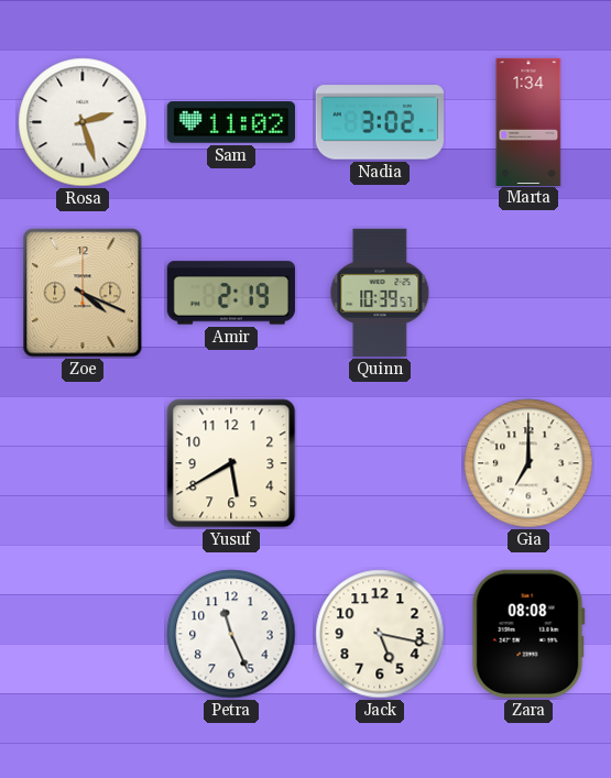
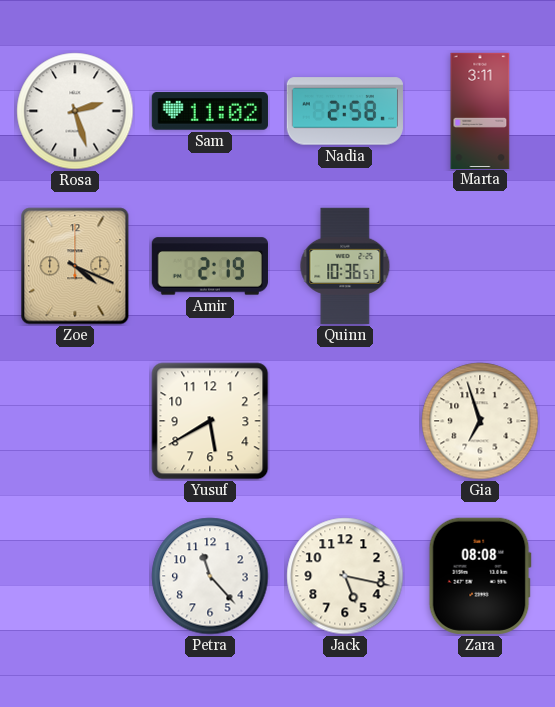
Nadia: 3:02 -> 2:58
Marta: 1:34 -> 3:11
Quinn: 10:39 -> 10:36
Gia: 7:00 -> 6:57
Petra: 11:26 -> 11:23
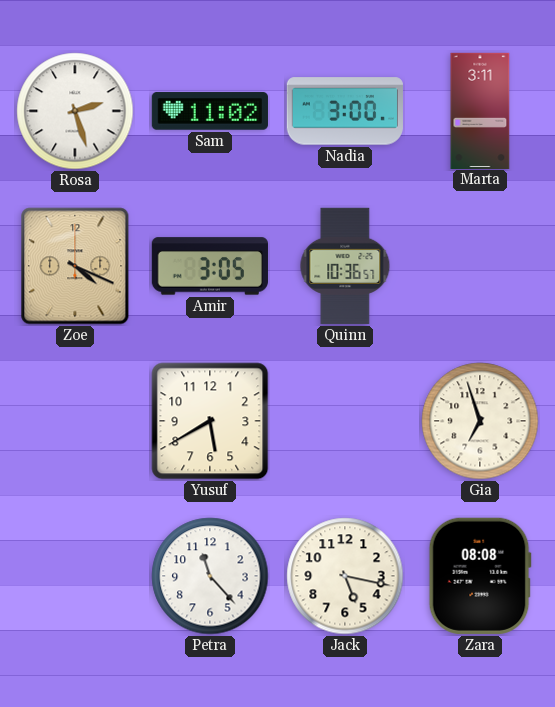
Nadia: 2:58 -> 3:00
Amir: 2:19 -> 3:05
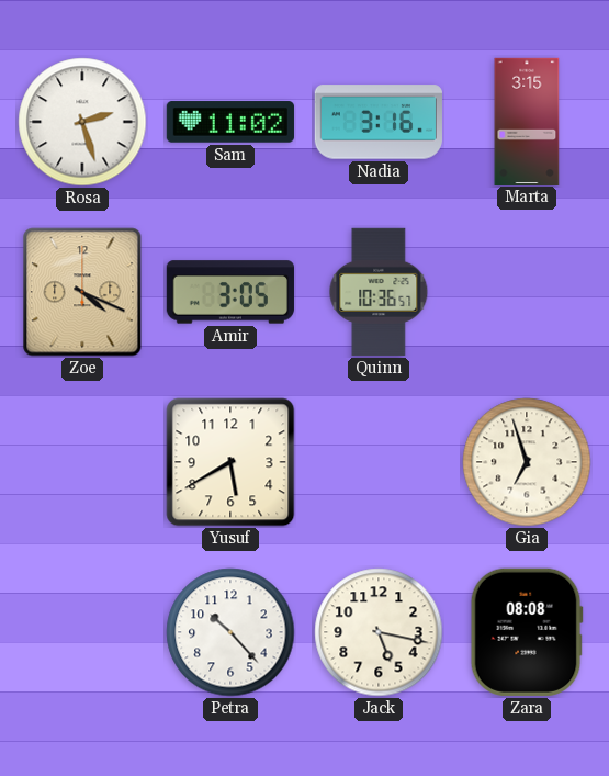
Nadia: 3:00 -> 3:16
Marta: 3:11 -> 3:15
Petra: 11:23 -> 10:23
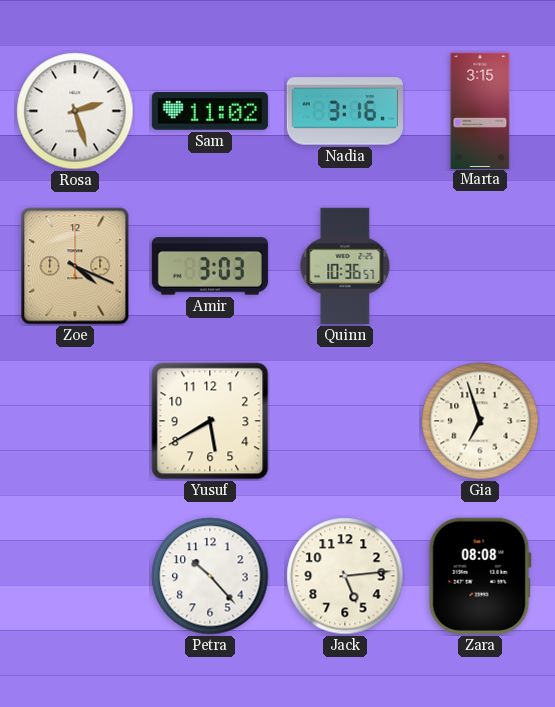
Amir: 3:05 -> 3:03
Jack: 5:17 -> 5:14
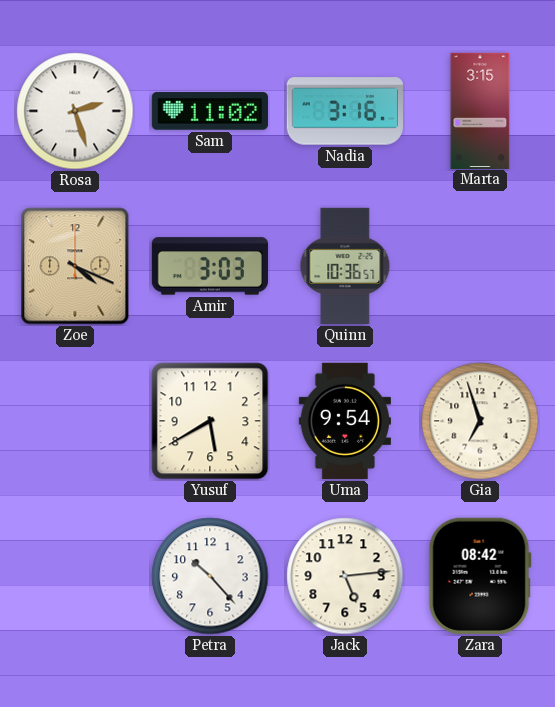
Uma: none -> 9:54
Zara: 08:08 -> 08:42
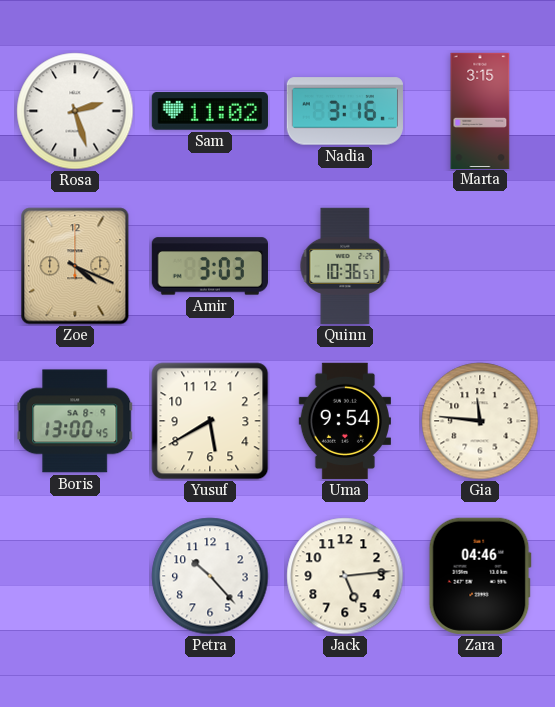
Boris: none -> 13:00
Gia: 6:57 -> 11:46
Zara: 08:42 -> 04:46
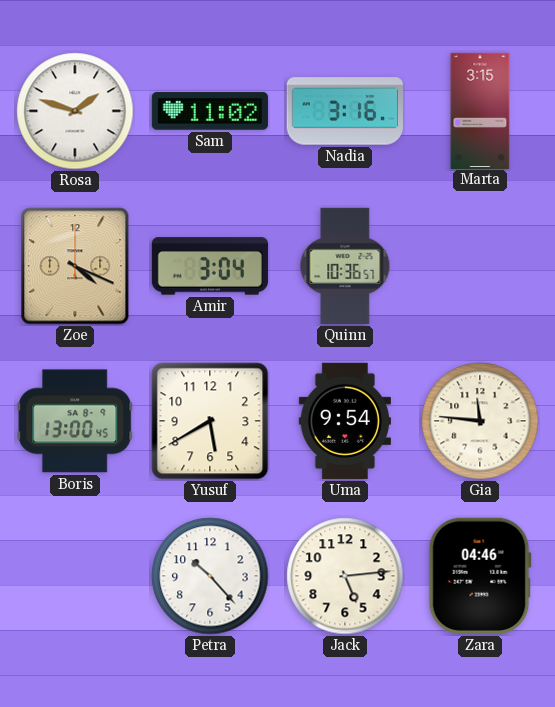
Rosa: 2:27 -> 1:48
Amir: 3:03 -> 3:04
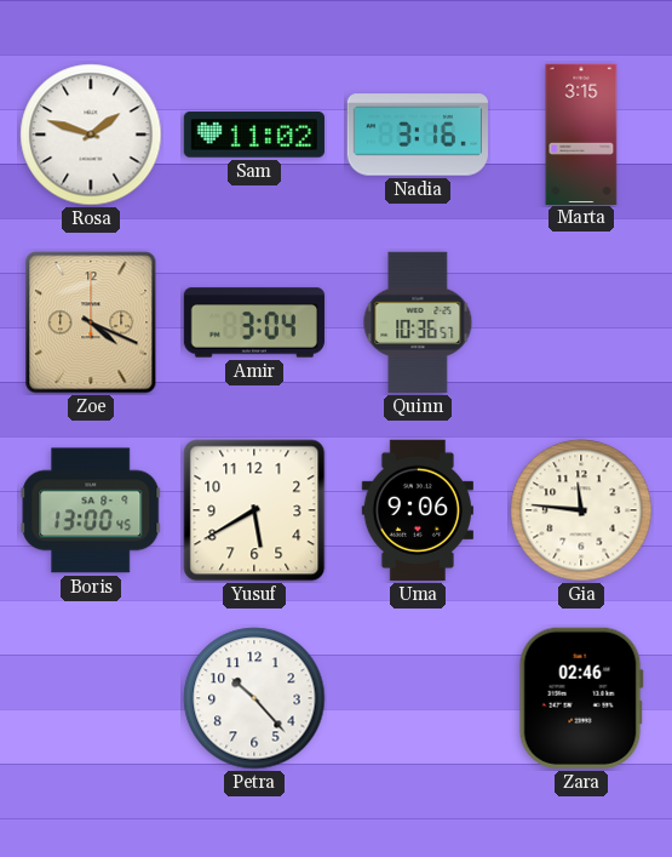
Uma: 9:54 -> 9:06
Jack: 5:14 -> none
Zara: 04:46 -> 02:46
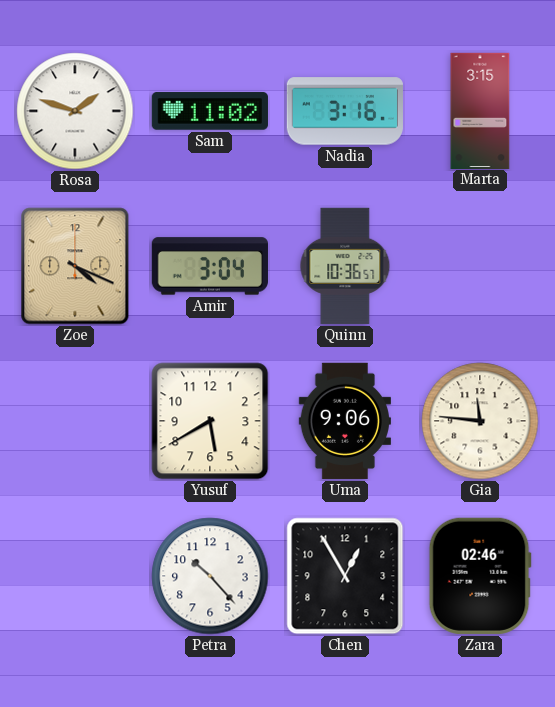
Boris: 13:00 -> none
Chen: none -> 12:55
